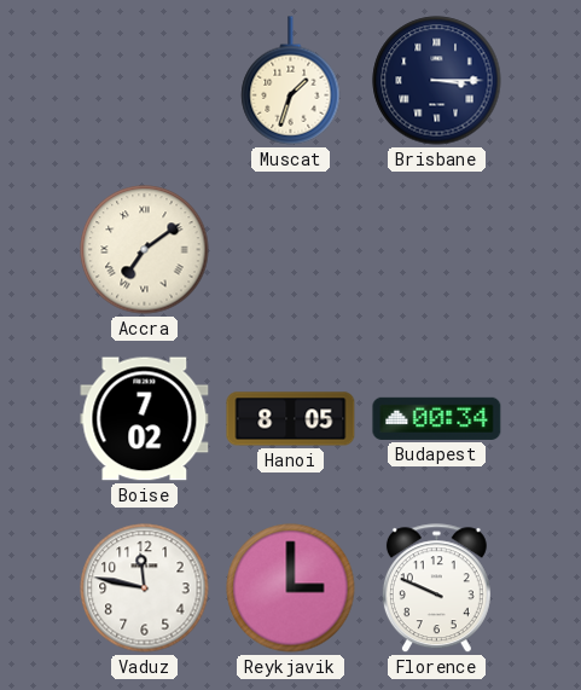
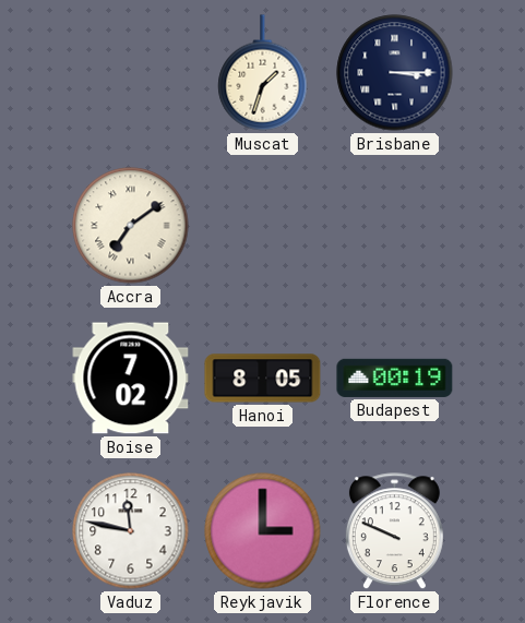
Budapest: 00:34 -> 00:19
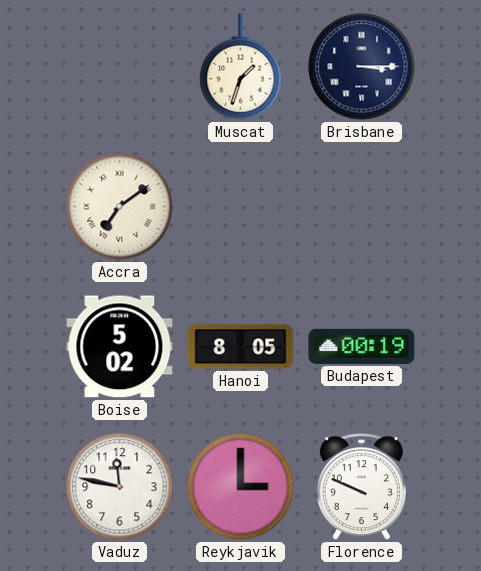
Boise: 7:02 -> 5:02
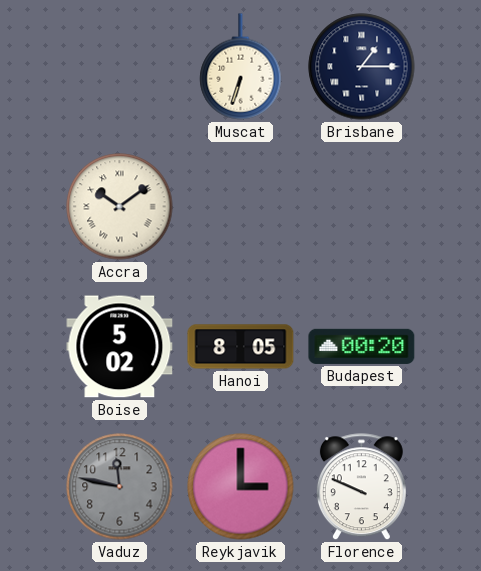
Muscat: 1:33 -> 6:33
Brisbane: 3:15 -> 1:15
Accra: 7:09 -> 10:09
Budapest: 00:19 -> 00:20
Vaduz dial: white -> grey
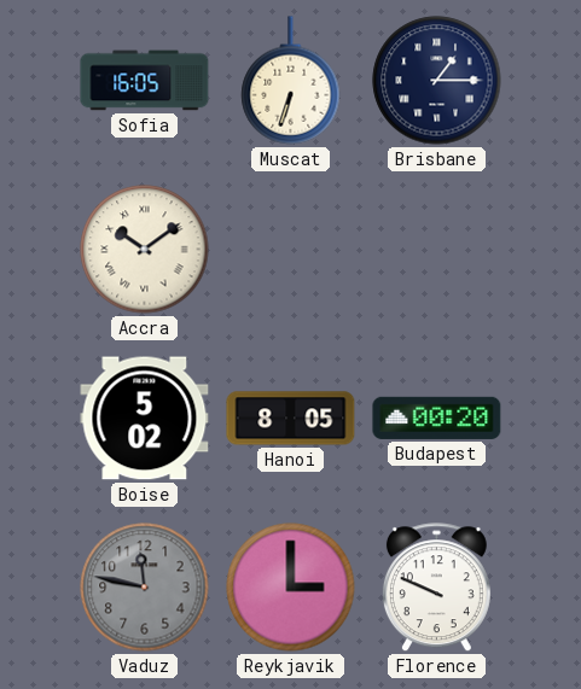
Sofia: none -> 16:05
